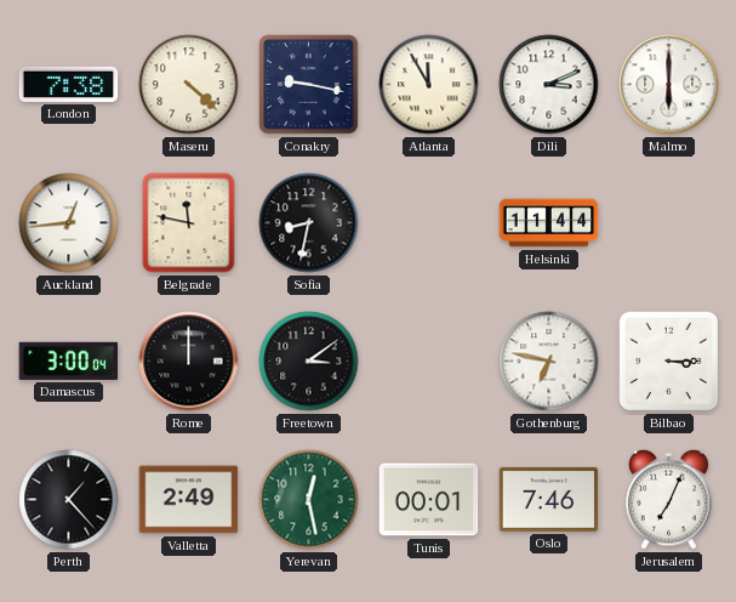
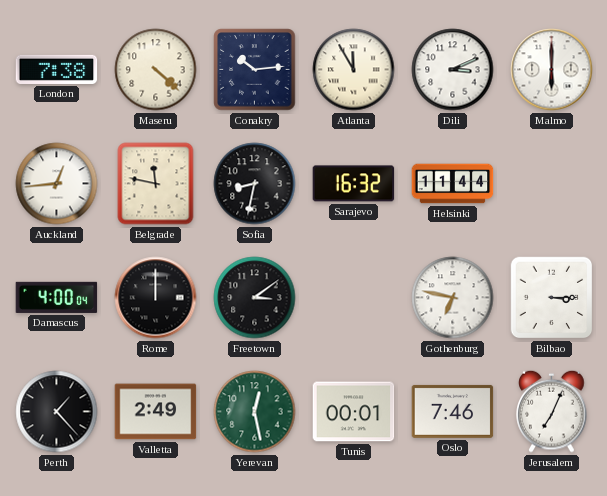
Conakry: 9:17 -> 10:14
Sarajevo: none -> 16:32
Damascus: 3:00 -> 4:00
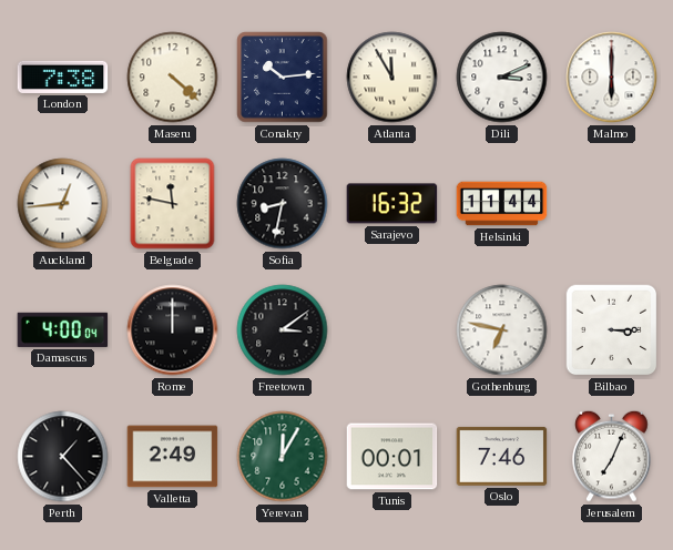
Yerevan: 12:28 -> 12:05
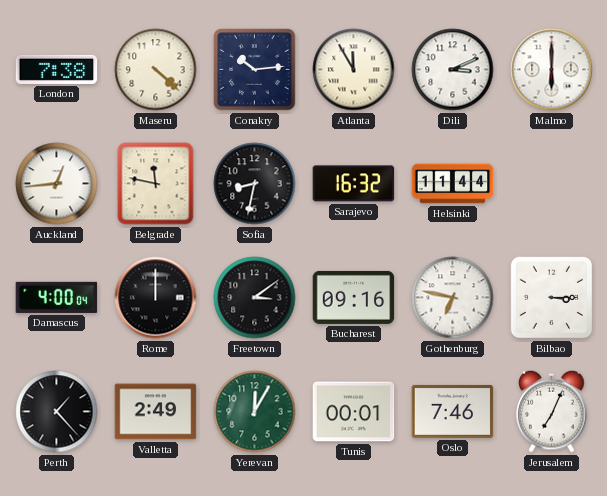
Bucharest: none -> 09:16
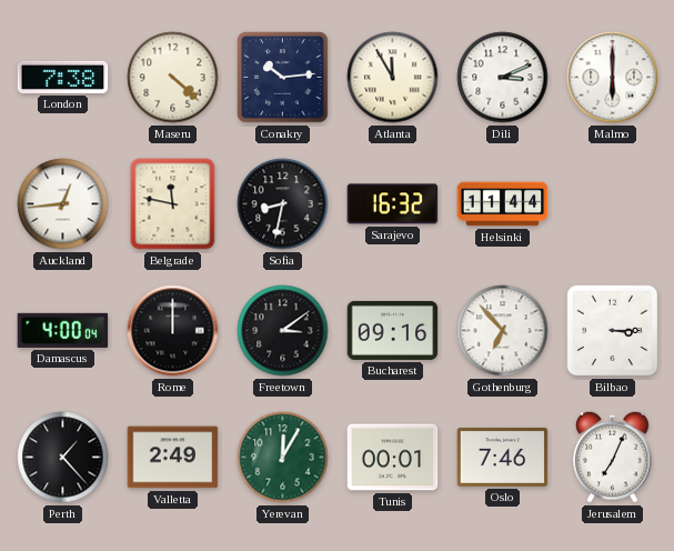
Gothenburg: 6:47 -> 6:53
